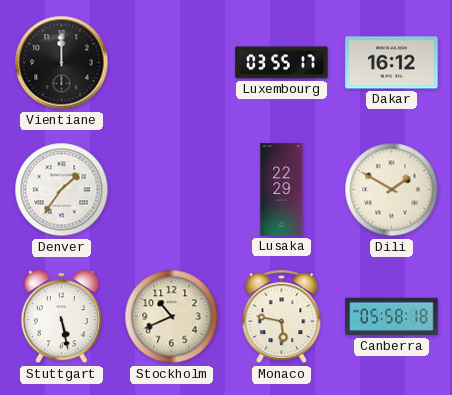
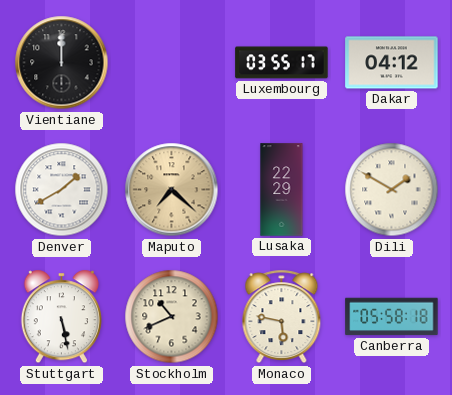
Dakar: 16:12 -> 04:12
Denver: 1:36 -> 1:40
Maputo: none -> 7:22
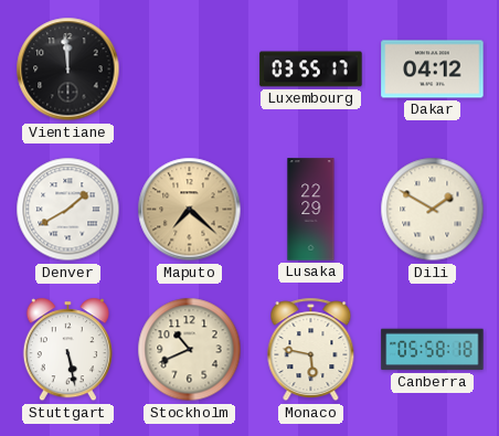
Vientiane: 12:00 -> 11:59
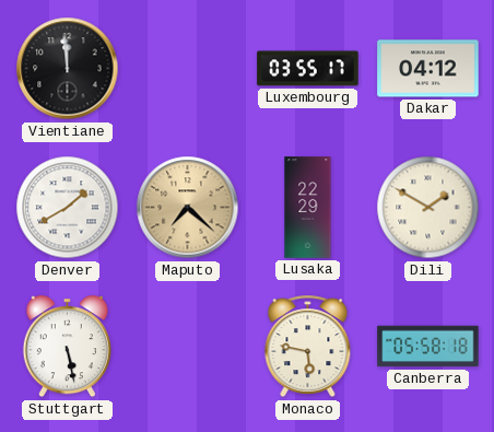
Stockholm: 10:41 -> none
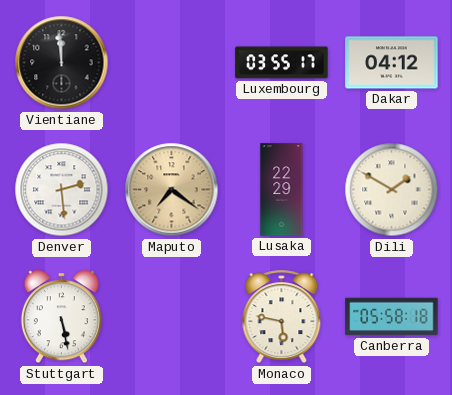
Denver: 1:40 -> 2:29
Maputo: 7:22 -> 7:21
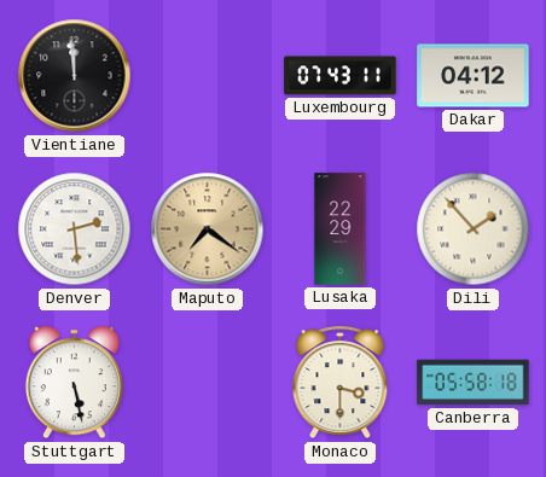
Luxembourg: 03:55 -> 07:43
Dili: 1:50 -> 1:53
Monaco: 5:47 -> 3:30
